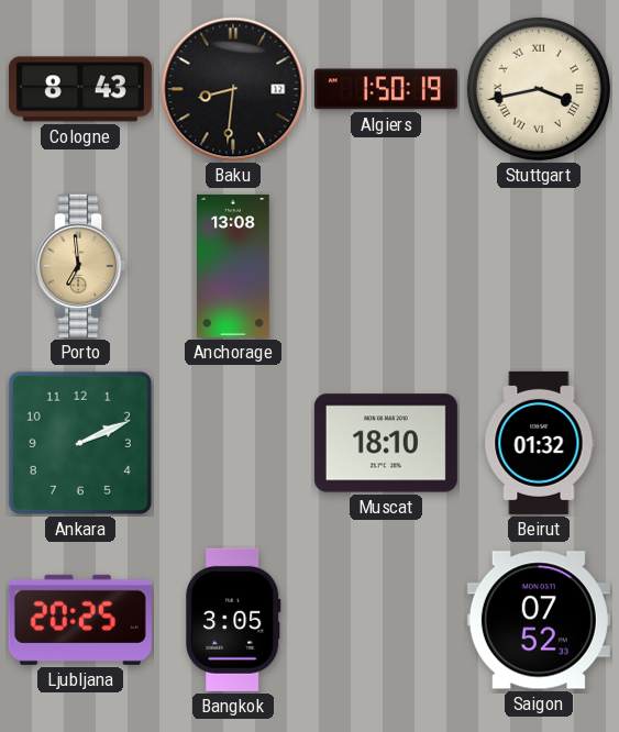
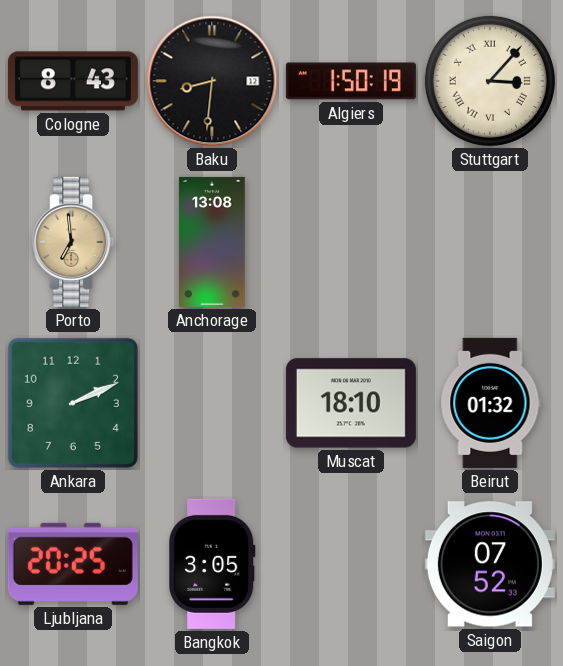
Stuttgart: 3:43 -> 3:07
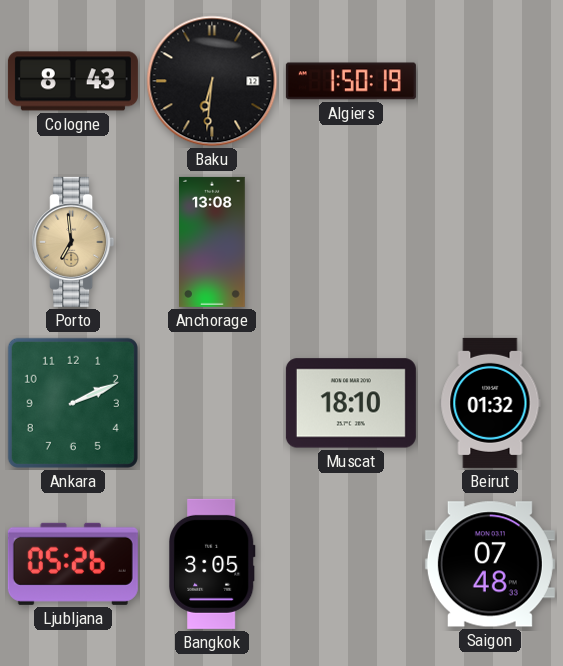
Baku: 8:31 -> 6:31
Stuttgart: 3:07 -> none
Ljubljana: 20:25 -> 05:26
Saigon: 07:52 -> 07:48
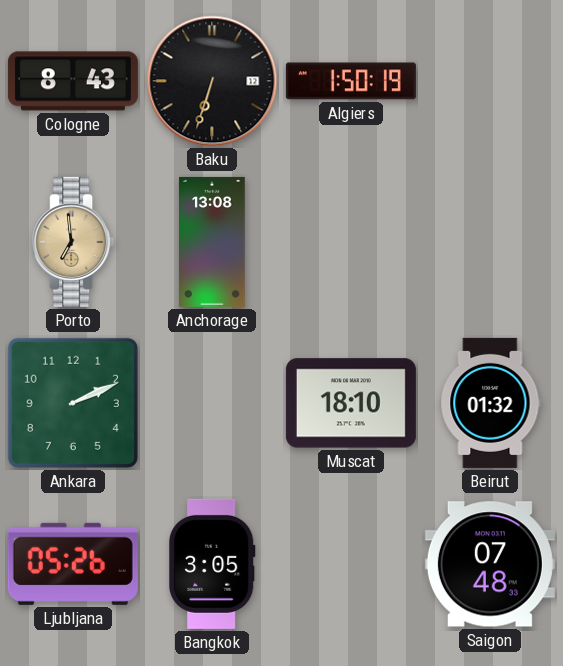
Baku: 6:31 -> 6:33
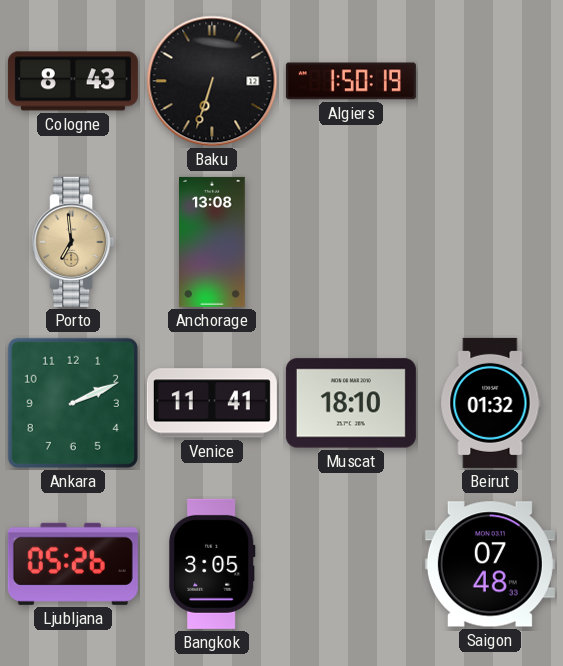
Venice: none -> 11:41
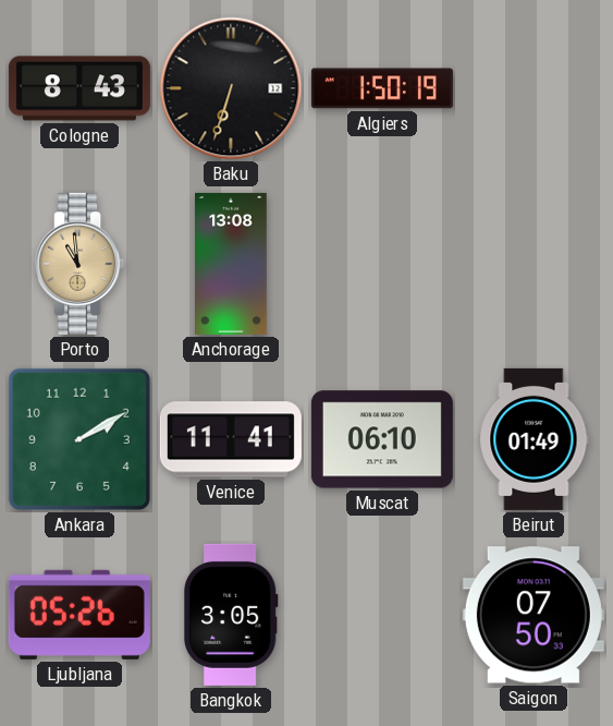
Porto: 6:59 -> 10:59
Ankara: 2:11 -> 2:10
Muscat: 18:10 -> 06:10
Beirut: 01:32 -> 01:49
Saigon: 07:48 -> 07:50
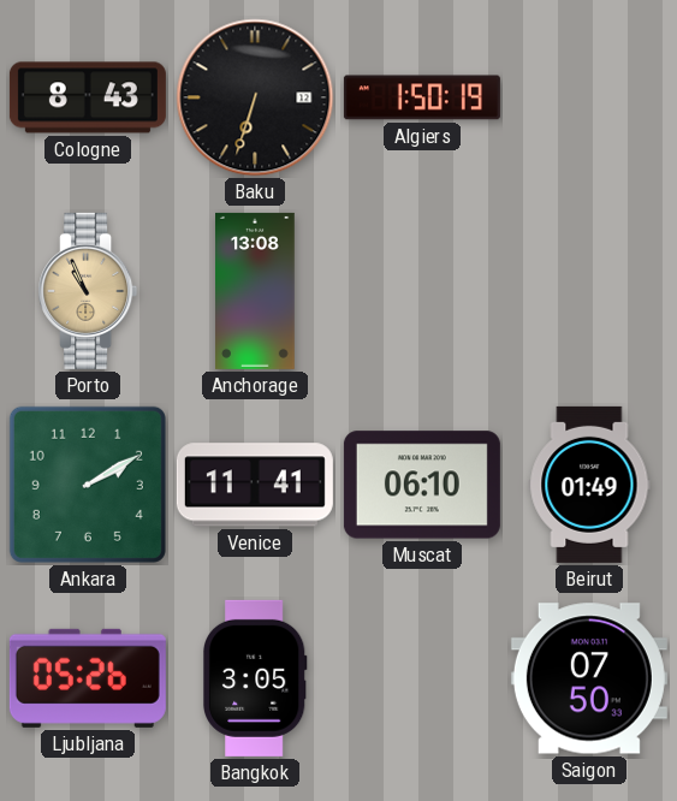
Porto: 10:59 -> 10:56
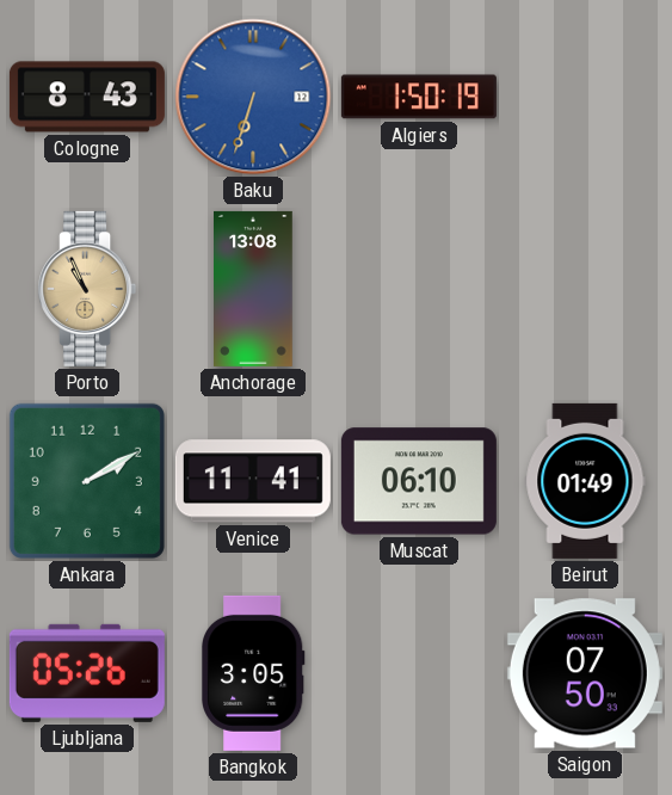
Baku dial: black -> blue
